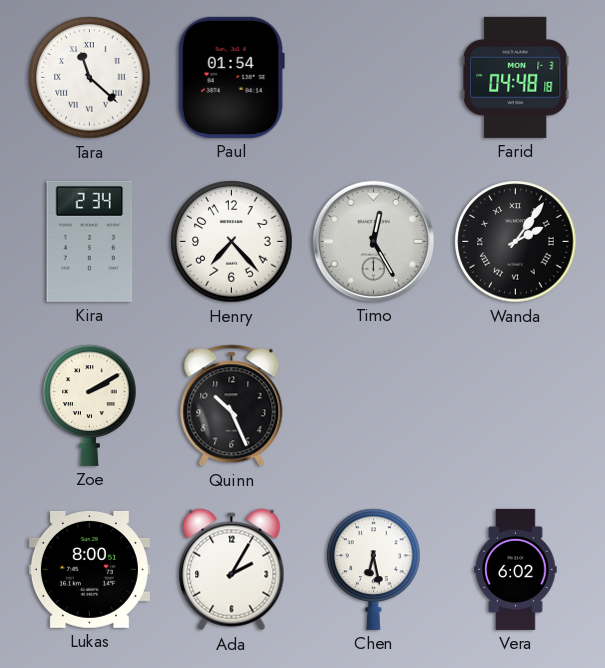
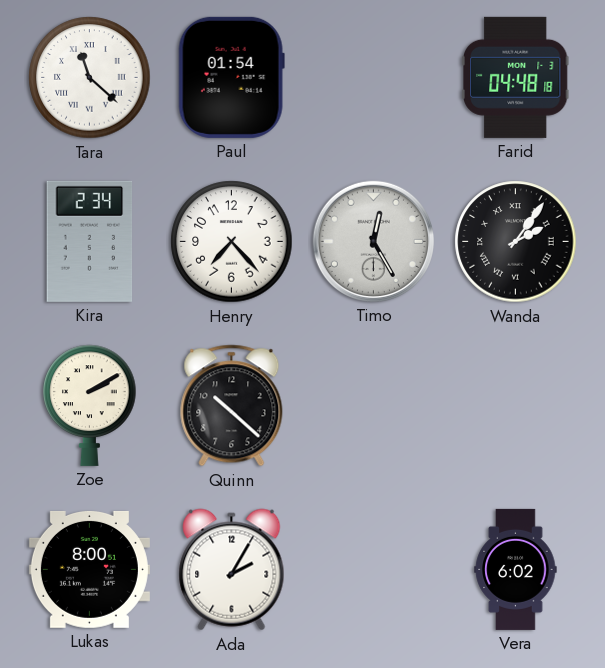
Quinn: 10:26 -> 10:22
Chen: 6:28 -> none
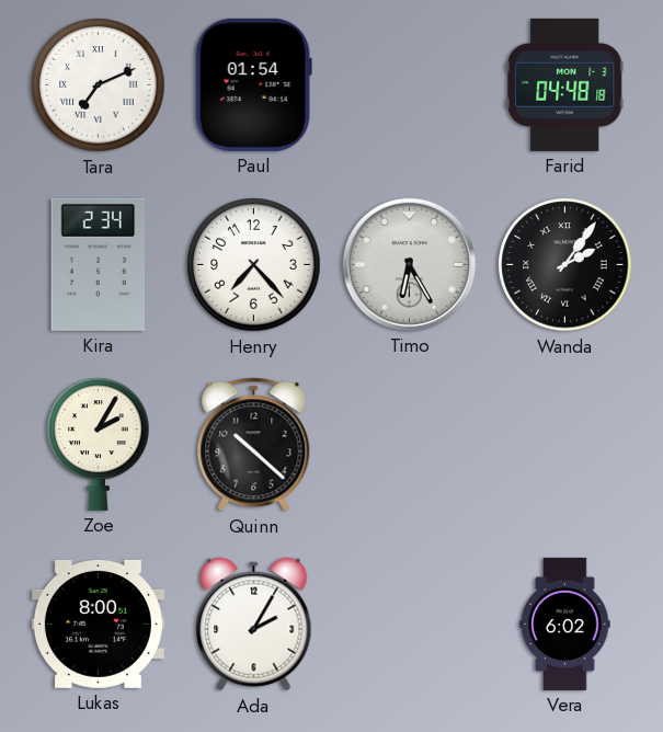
Tara: 11:22 -> 7:11
Timo: 12:25 -> 6:25
Zoe: 2:10 -> 2:05
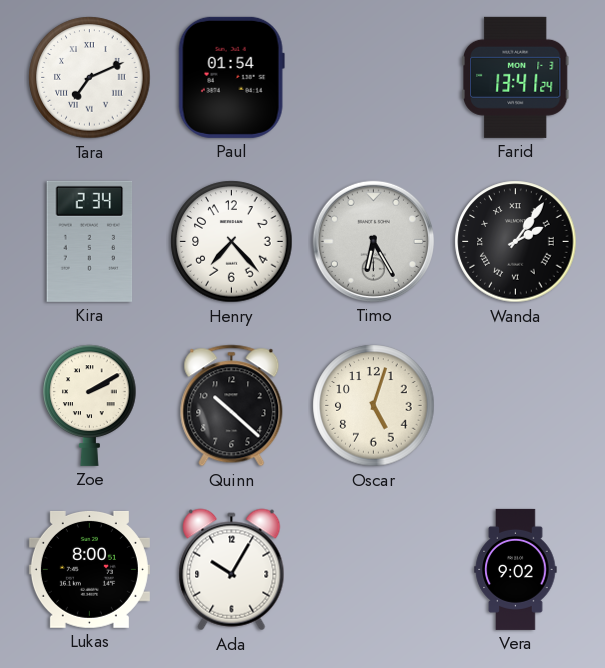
Farid: 04:48 -> 13:41
Zoe: 2:05 -> 2:10
Oscar: none -> 5:03
Ada: 2:05 -> 10:05
Vera: 6:02 -> 9:02
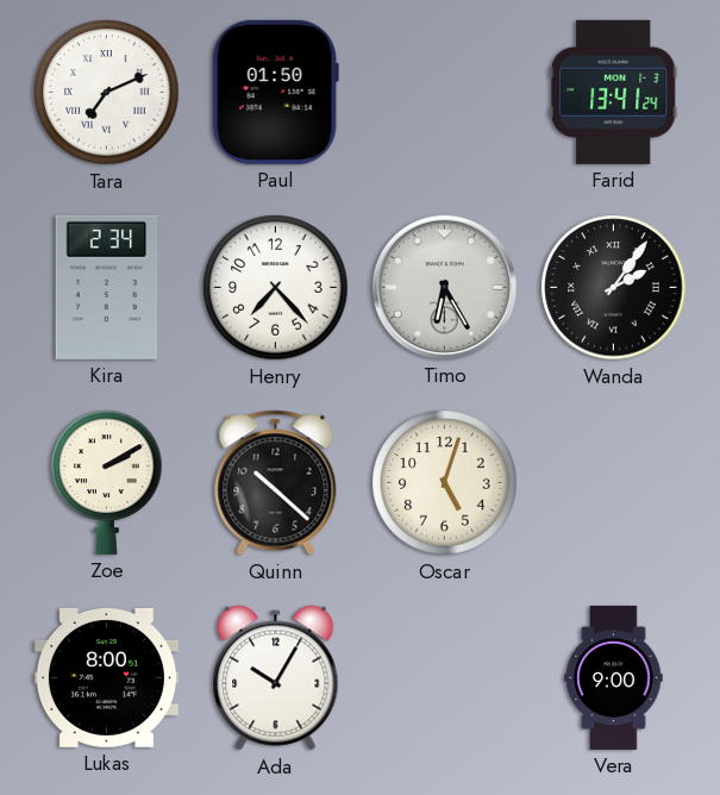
Paul: 01:54 -> 01:50
Vera: 9:02 -> 9:00
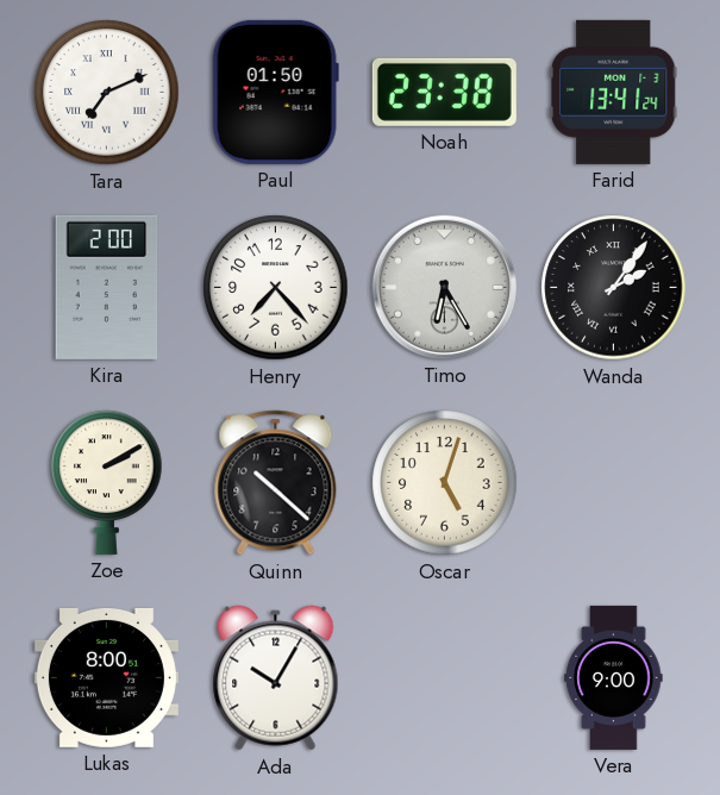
Noah: none -> 23:38
Kira: 2:34 -> 2:00
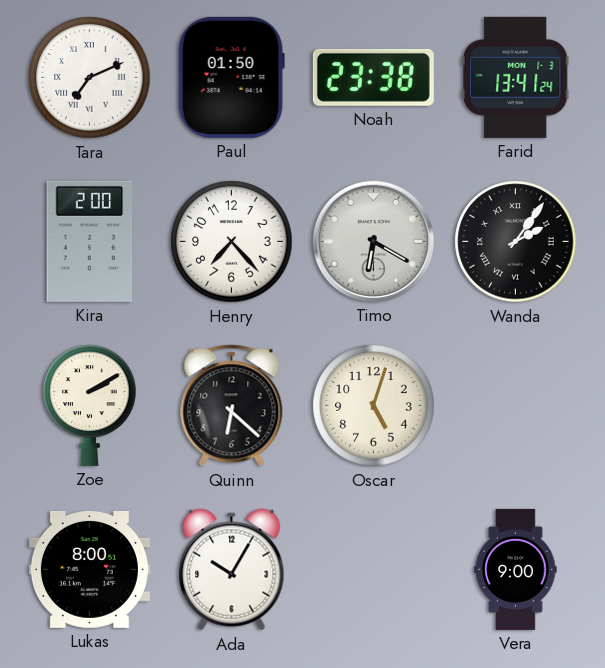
Timo: 6:25 -> 6:20
Quinn: 10:22 -> 6:22
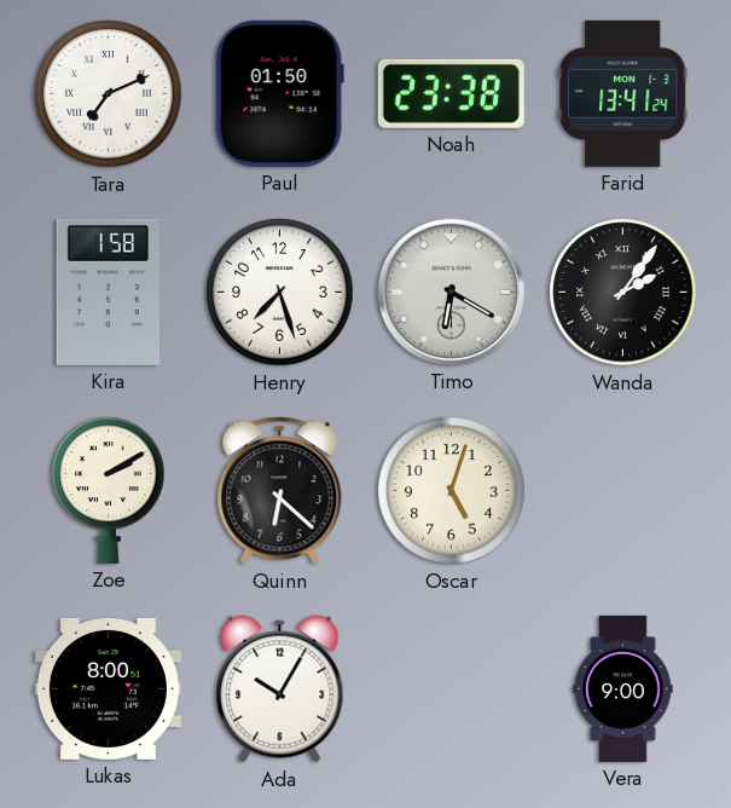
Kira: 2:00 -> 1:58
Henry: 7:23 -> 7:27
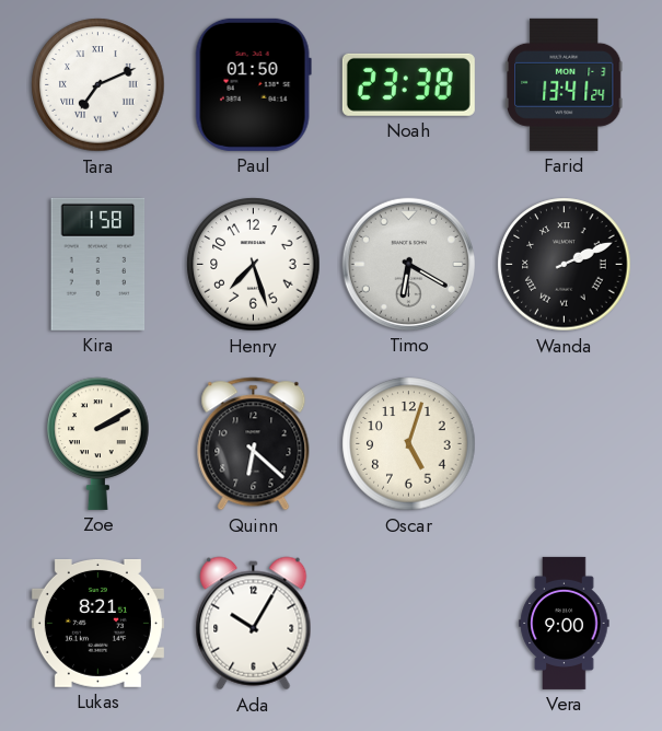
Wanda: 2:06 -> 2:11
Lukas: 8:00 -> 8:21
